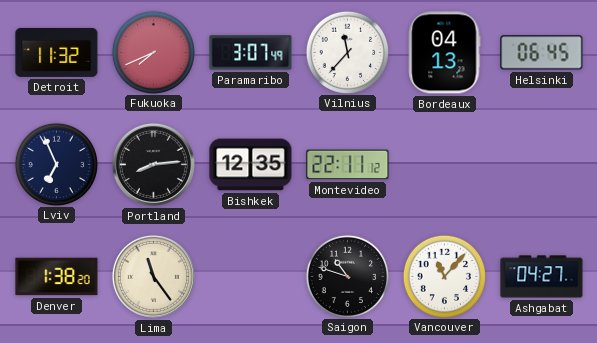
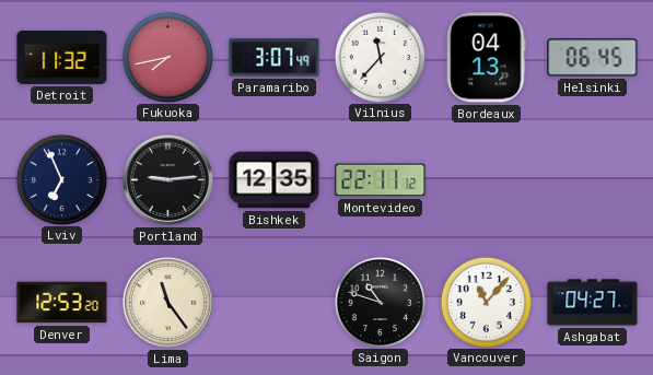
Fukuoka: 7:41 -> 7:43
Portland: 8:14 -> 9:14
Denver: 1:38 -> 12:53
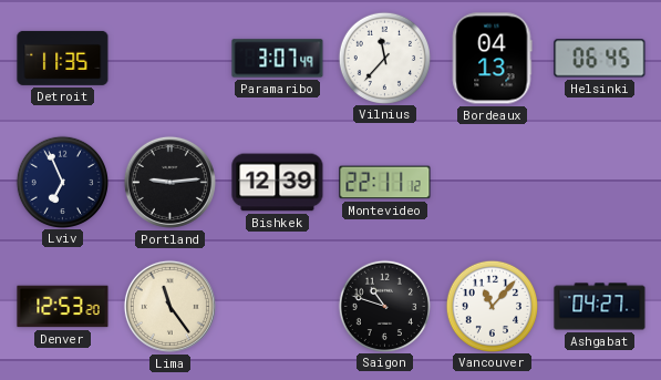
Detroit: 11:32 -> 11:35
Fukuoka: 7:43 -> none
Bishkek: 12:35 -> 12:39
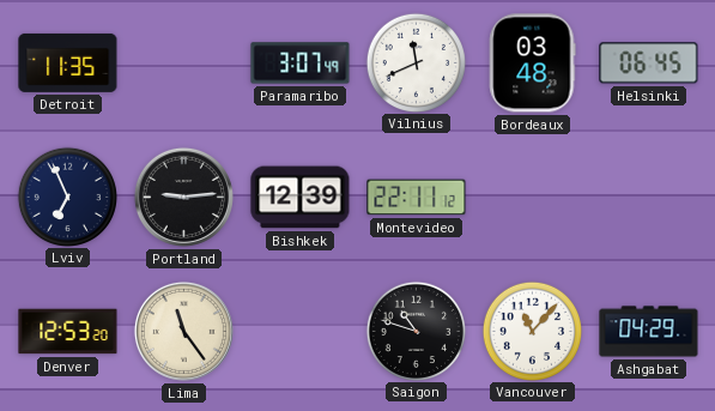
Vilnius: 11:37 -> 11:41
Bordeaux: 04:13 -> 03:48
Ashgabat: 04:27 -> 04:29
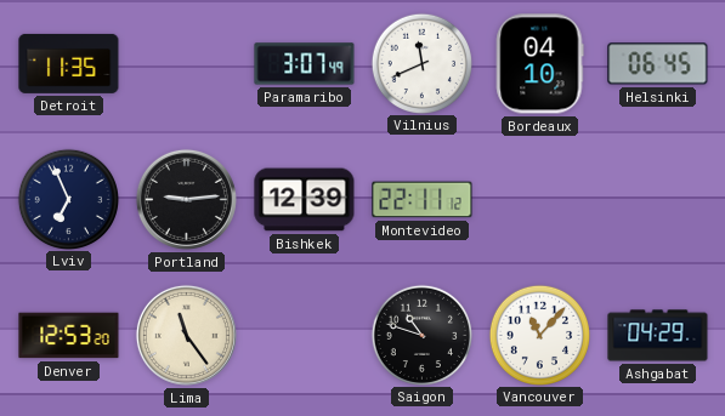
Bordeaux: 03:48 -> 04:10
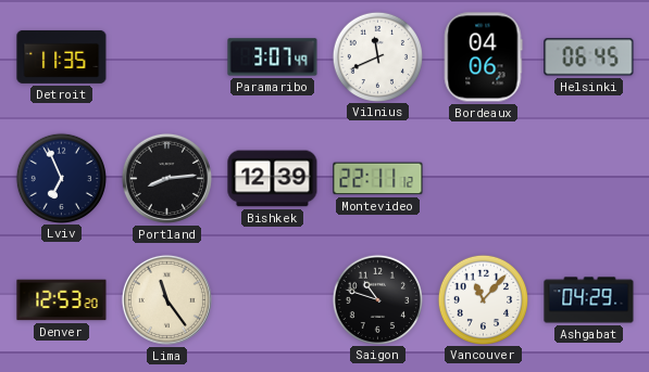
Bordeaux: 04:10 -> 04:06
Portland: 9:14 -> 8:14
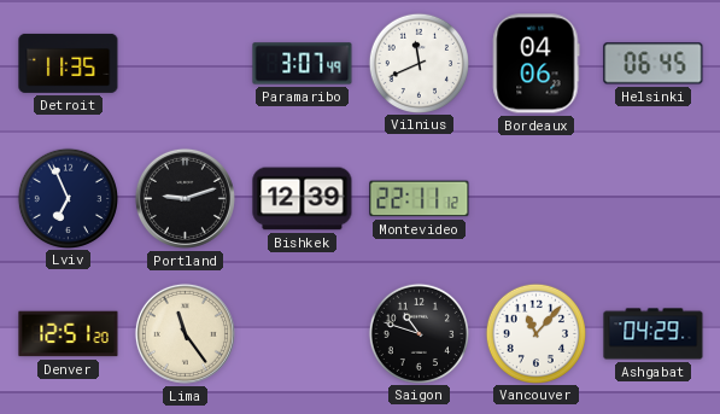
Portland: 8:14 -> 9:12
Denver: 12:53 -> 12:51
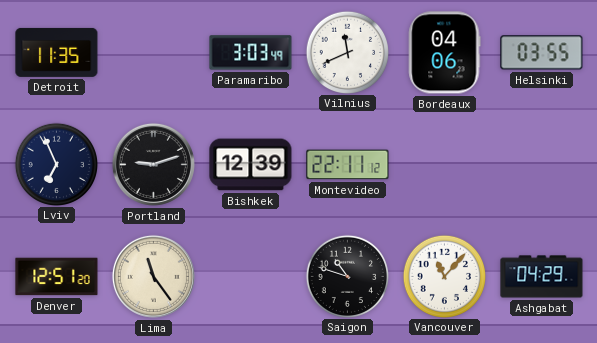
Paramaribo: 3:07 -> 3:03
Helsinki: 06:45 -> 03:55
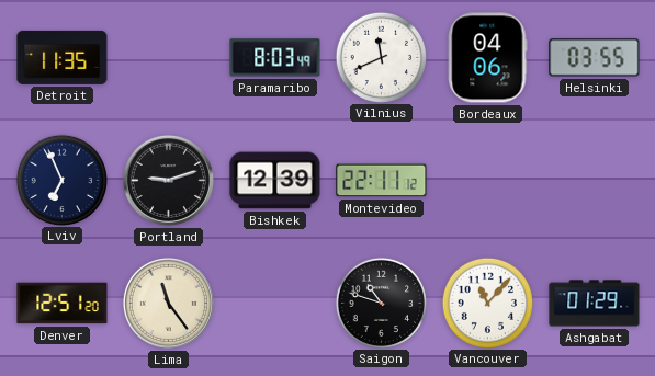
Paramaribo: 3:03 -> 8:03
Ashgabat: 04:29 -> 01:29
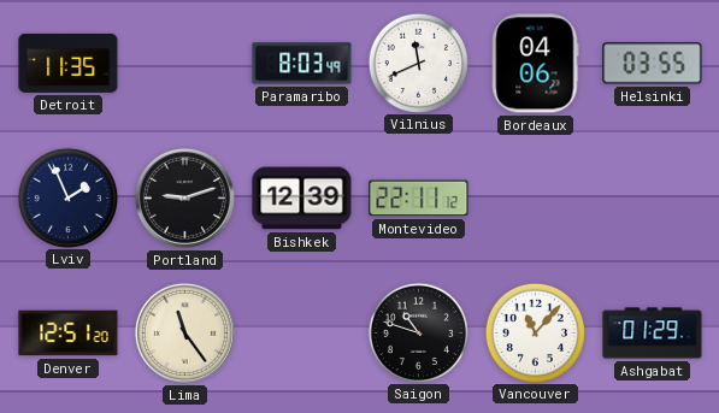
Lviv: 6:56 -> 1:56
